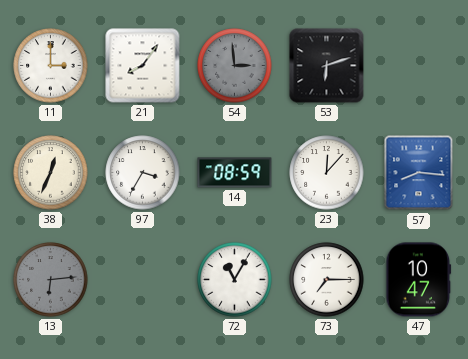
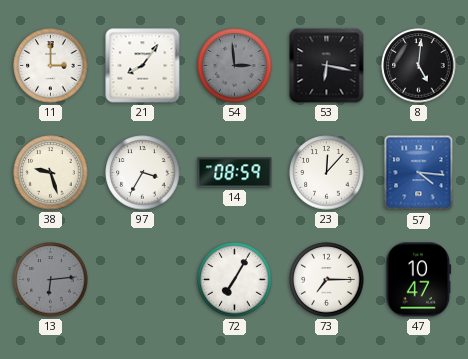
53: 6:12 -> 6:17
8: none -> 5:01
38: 12:34 -> 9:27
57: 8:16 -> 4:16
72: 11:05 -> 7:05
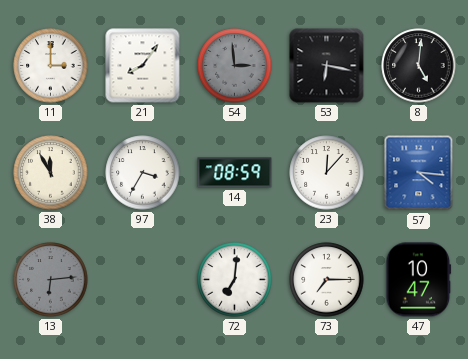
38: 9:27 -> 11:55
72: 7:05 -> 7:01
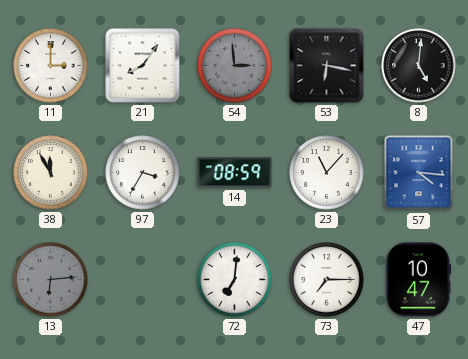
23: 12:07 -> 11:07
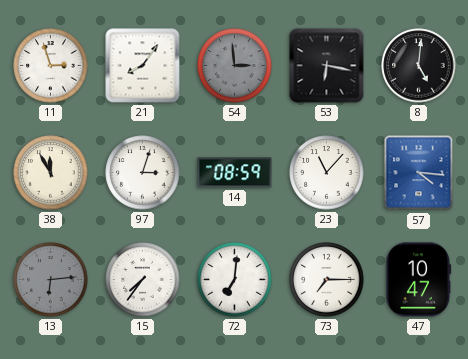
11: 3:00 -> 2:57
97: 3:35 -> 3:03
15: none -> 7:36
